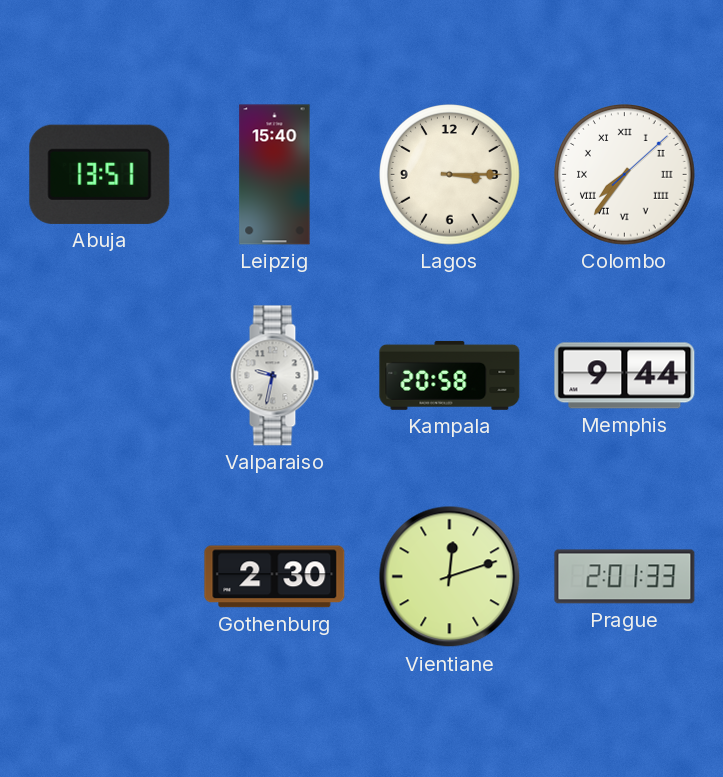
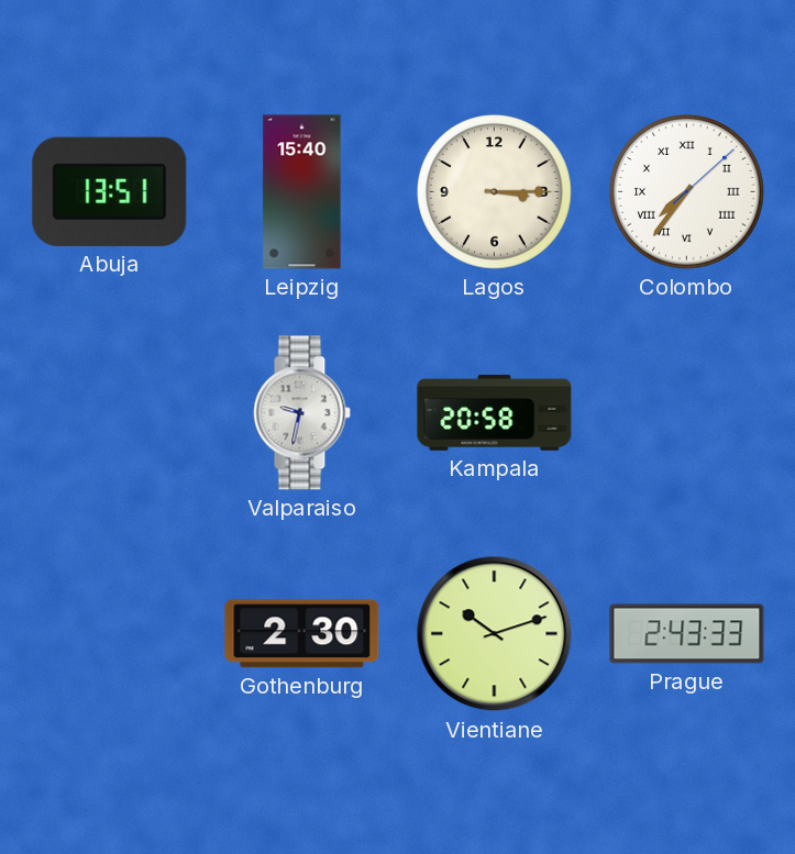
Memphis: 9:44 -> none
Vientiane: 12:12 -> 10:12
Prague: 2:01 -> 2:43
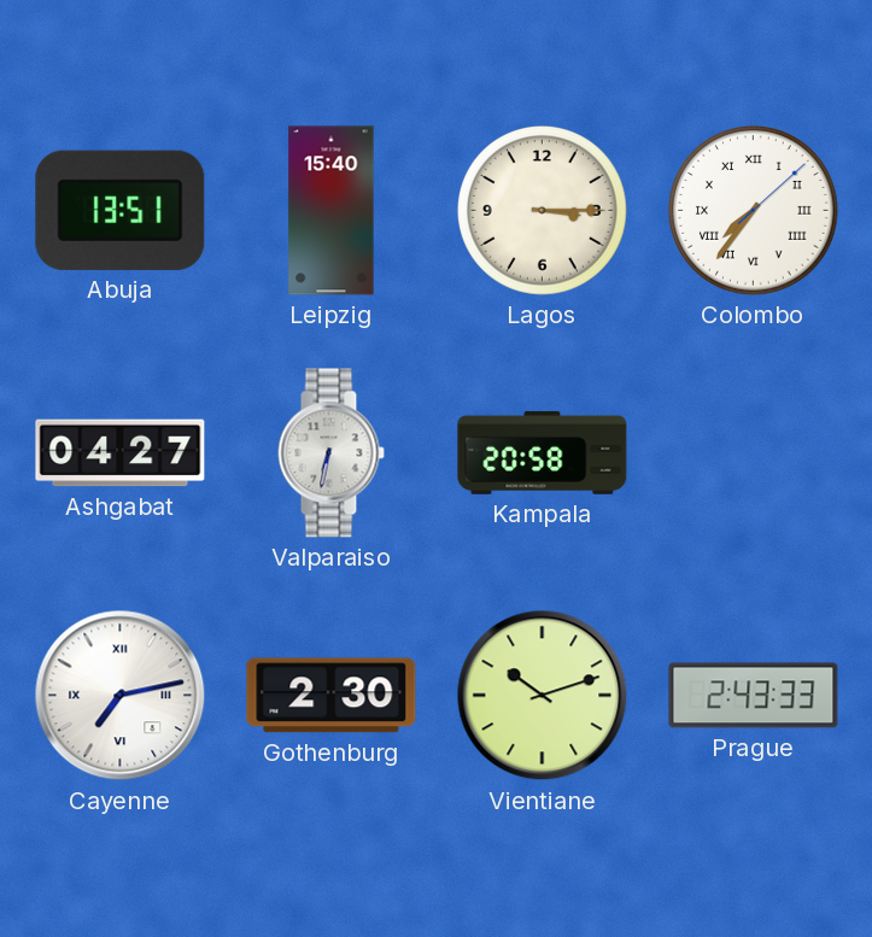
Ashgabat: none -> 04:27
Valparaiso: 9:32 -> 6:32
Cayenne: none -> 7:13
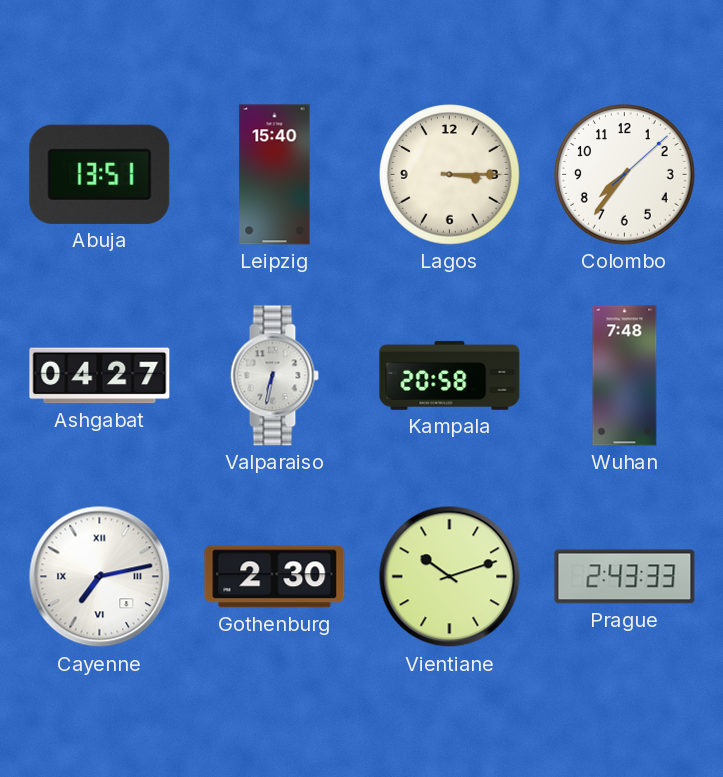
Colombo numerals: Roman -> Arabic
Wuhan: none -> 7:48
